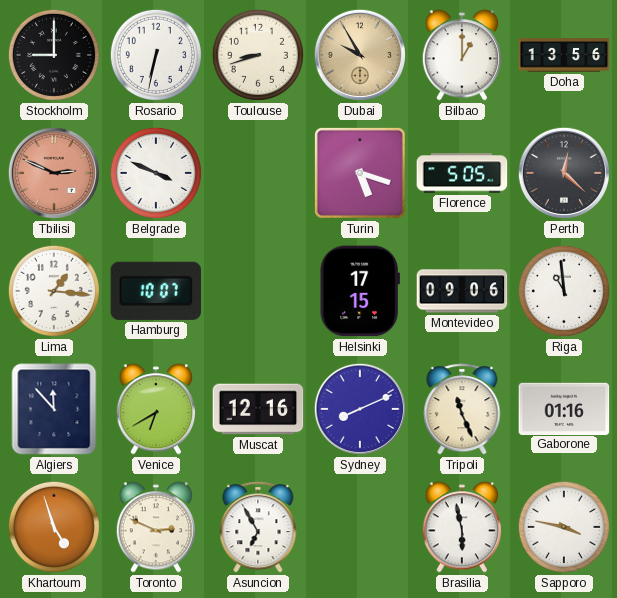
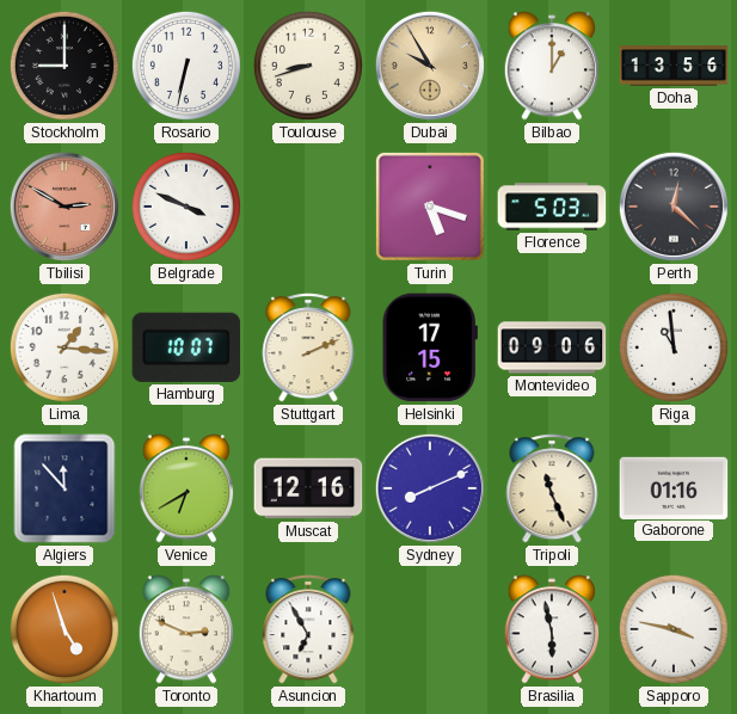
Tbilisi: 2:49 -> 2:50
Florence: 5:05 -> 5:03
Stuttgart: none -> 2:11
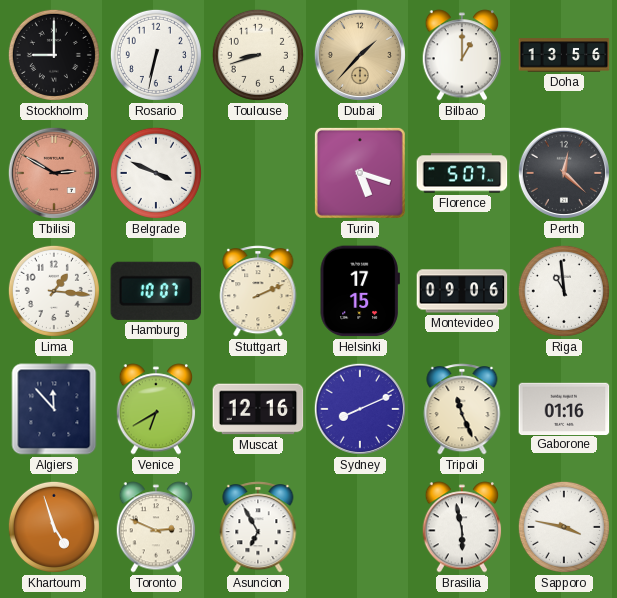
Dubai: 9:55 -> 1:37
Florence: 5:03 -> 5:07
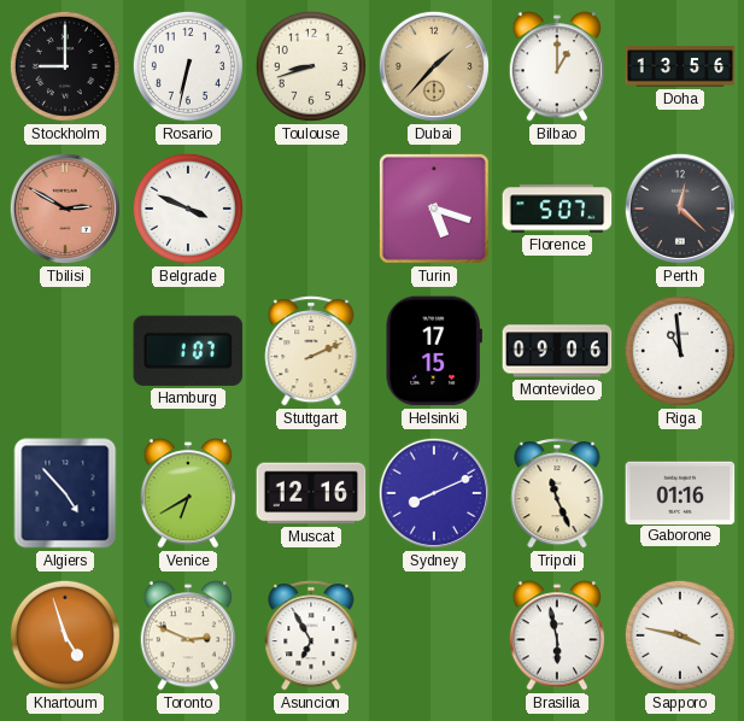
Lima: 1:16 -> none
Hamburg: 10:07 -> 1:07
Algiers: 11:53 -> 4:53
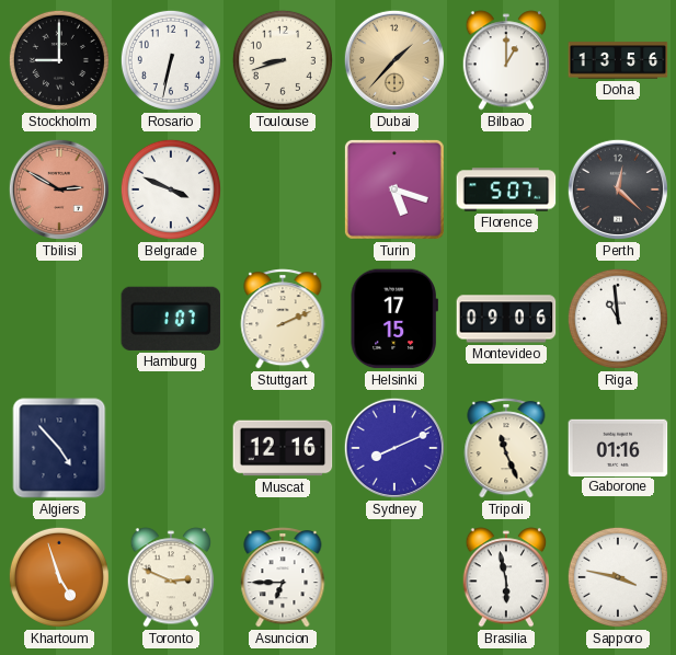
Venice: 6:40 -> none
Asuncion: 6:55 -> 6:45
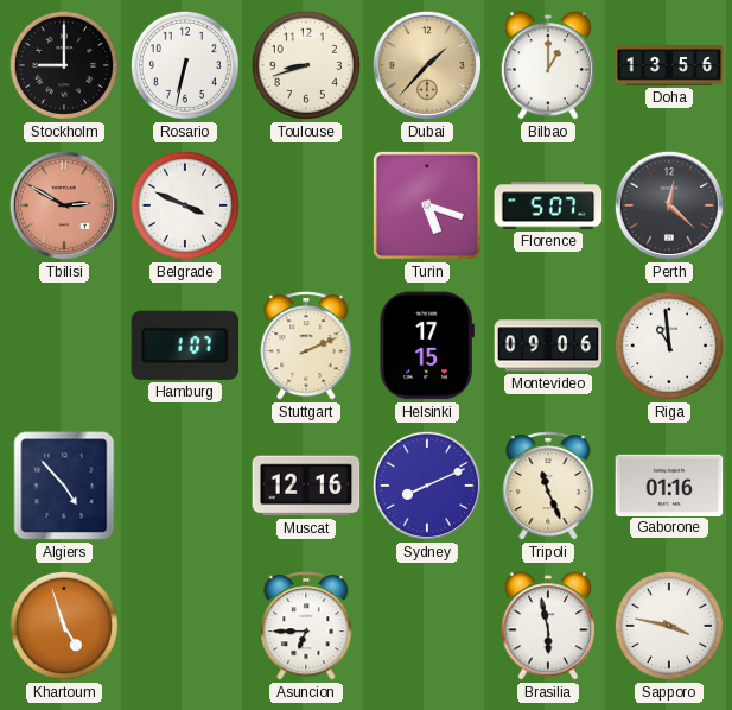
Toronto: 2:49 -> none
